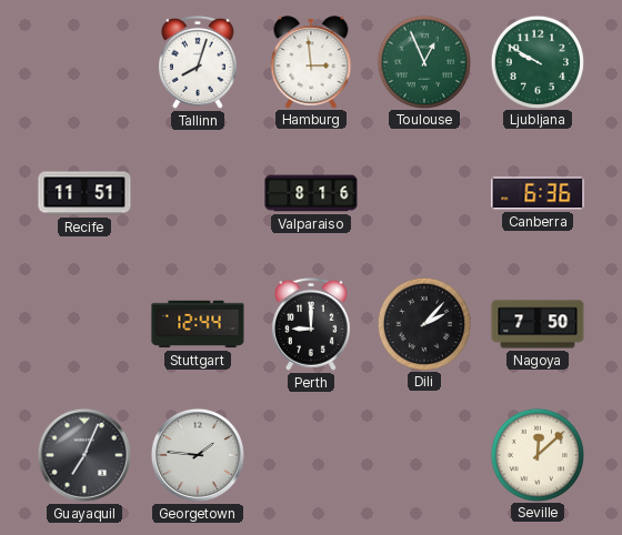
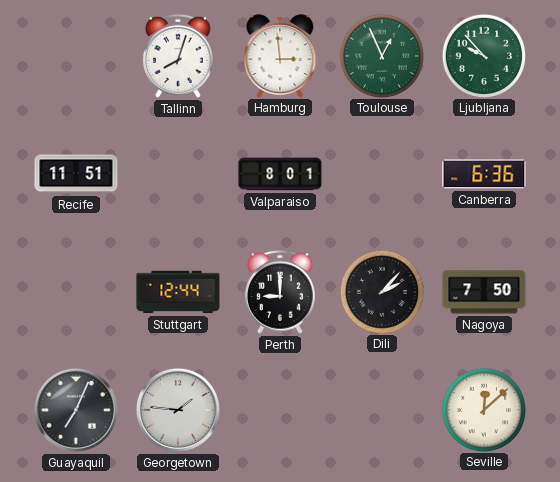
Ljubljana: 9:50 -> 9:53
Valparaiso: 8:16 -> 8:01
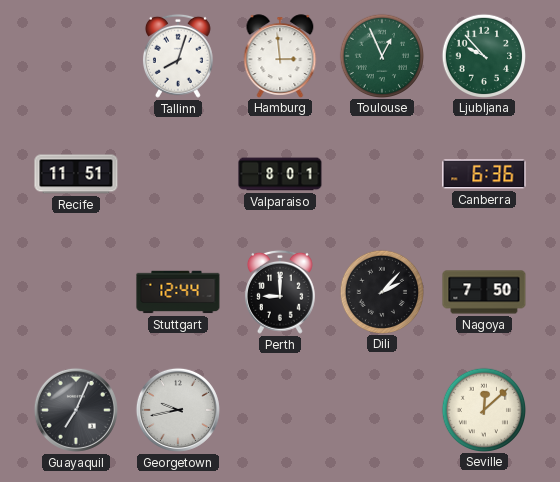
Georgetown: 1:46 -> 9:43
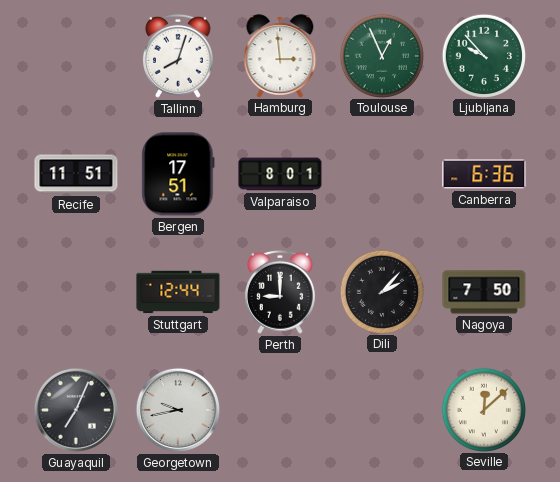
Bergen: none -> 17:51
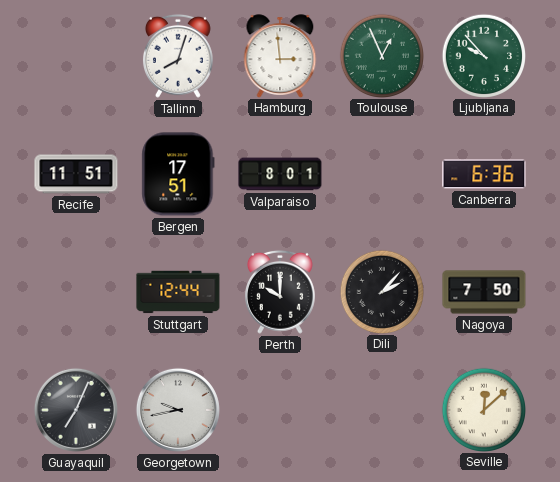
Perth: 9:00 -> 10:00
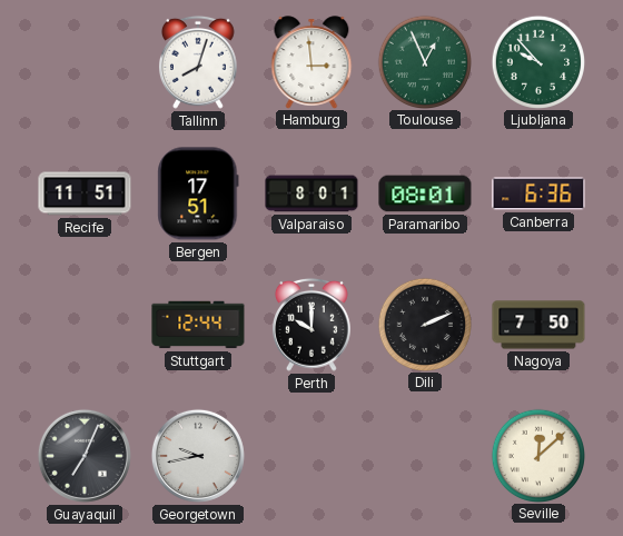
Paramaribo: none -> 08:01
Dili: 2:07 -> 2:11
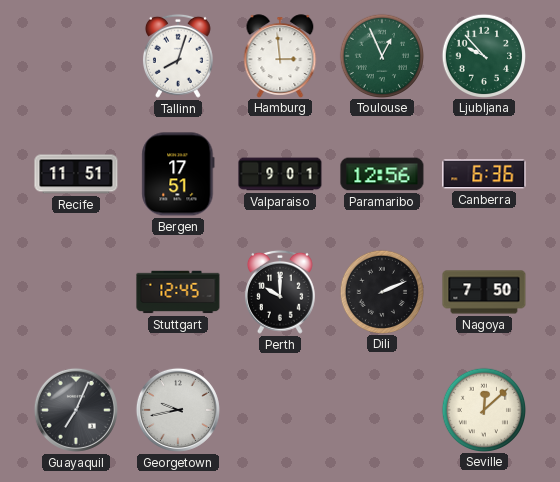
Valparaiso: 8:01 -> 9:01
Paramaribo: 08:01 -> 12:56
Stuttgart: 12:44 -> 12:45
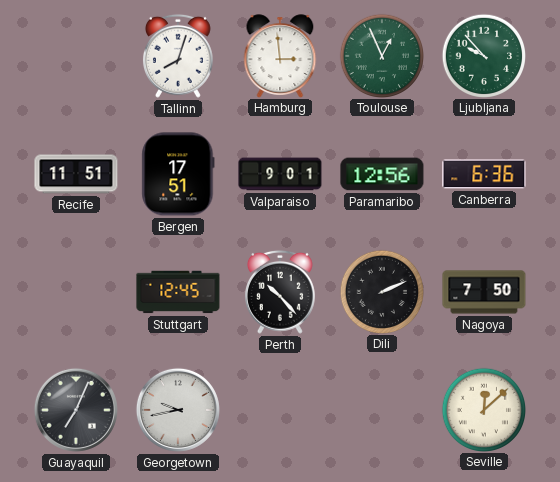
Perth: 10:00 -> 10:23
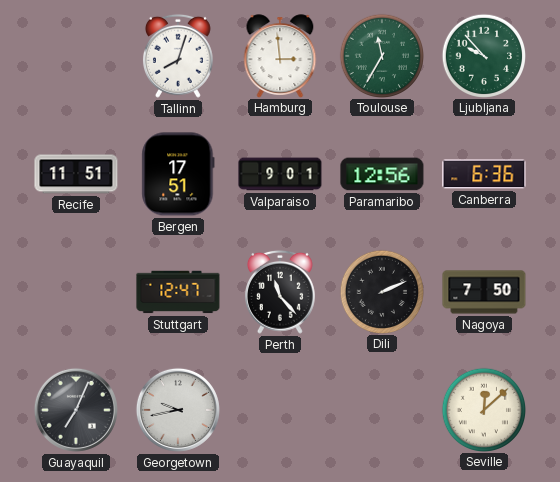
Toulouse: 12:56 -> 11:35
Stuttgart: 12:45 -> 12:47
Perth: 10:23 -> 11:23
